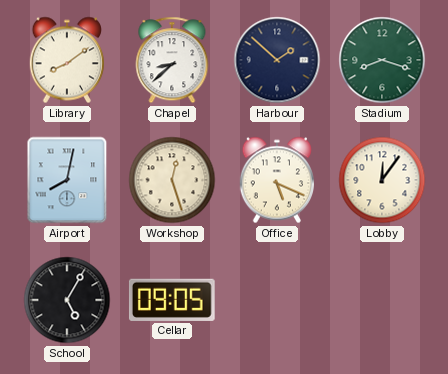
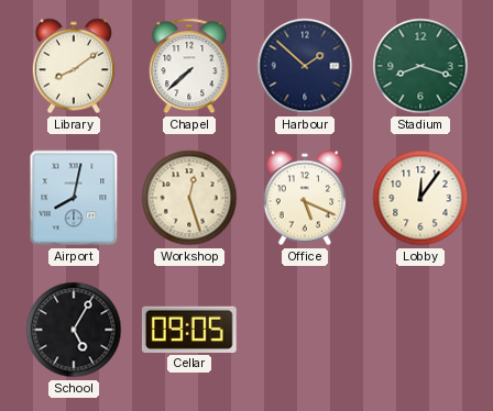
Chapel: 8:38 -> 7:38
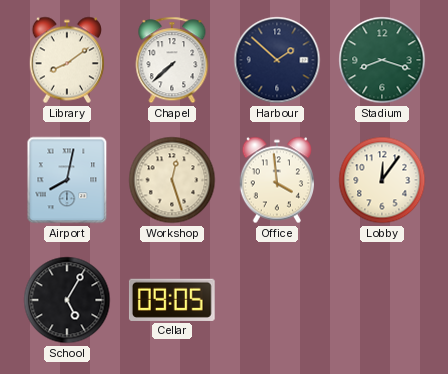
Office: 5:19 -> 3:59
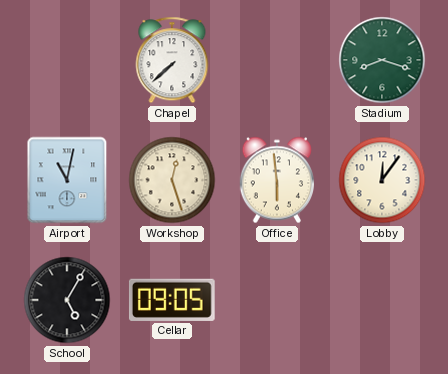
Library: 8:09 -> none
Harbour: 1:52 -> none
Airport: 8:02 -> 11:02
Office: 3:59 -> 5:59
